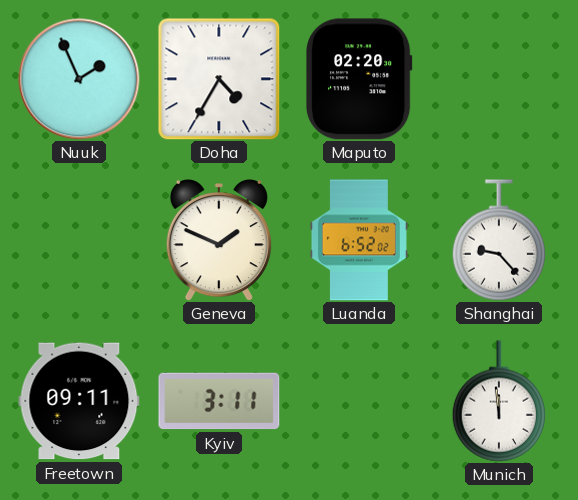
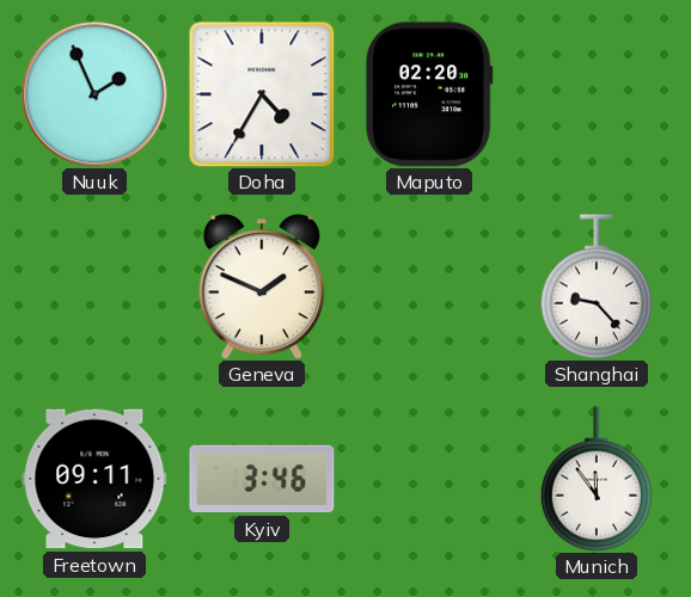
Luanda: 6:52 -> none
Kyiv: 3:11 -> 3:46
Munich: 11:59 -> 11:54
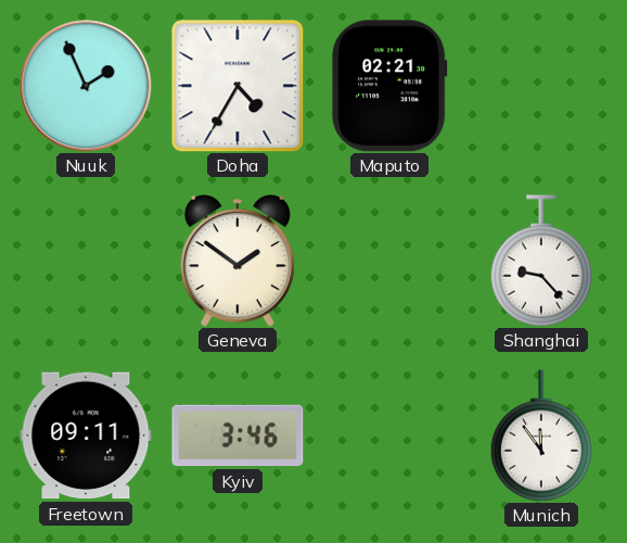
Maputo: 02:20 -> 02:21
Geneva: 1:49 -> 1:51
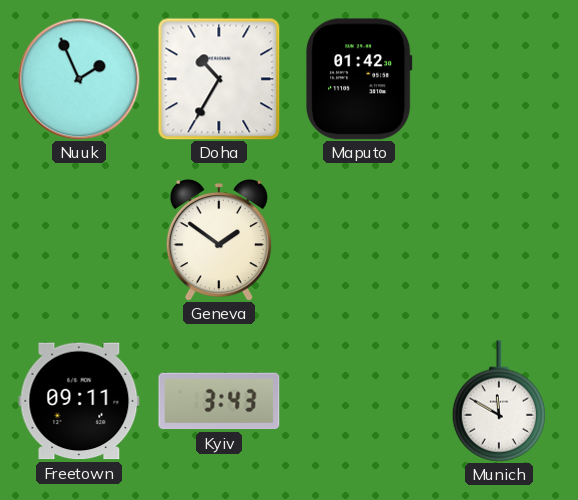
Doha: 4:35 -> 10:35
Maputo: 02:21 -> 01:42
Shanghai: 9:23 -> none
Kyiv: 3:46 -> 3:43
Munich: 11:54 -> 11:50
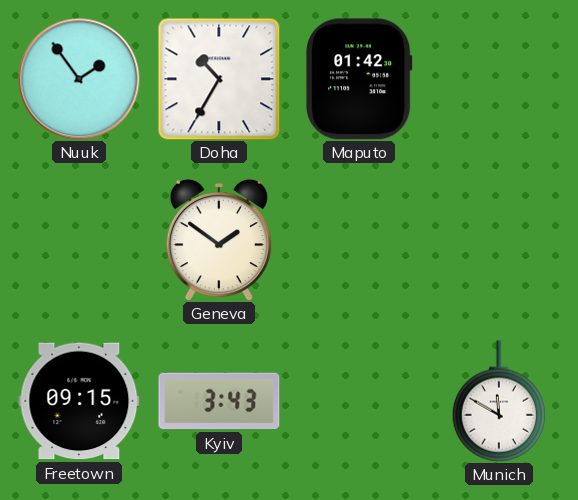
Nuuk: 1:56 -> 1:54
Freetown: 09:11 -> 09:15
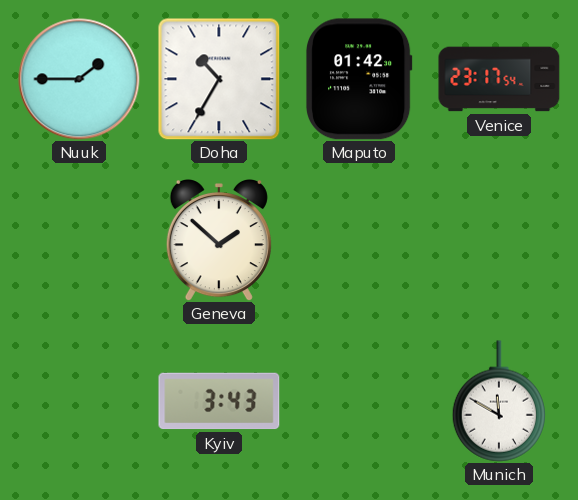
Nuuk: 1:54 -> 1:45
Venice: none -> 23:17
Geneva: 1:51 -> 1:52
Freetown: 09:15 -> none
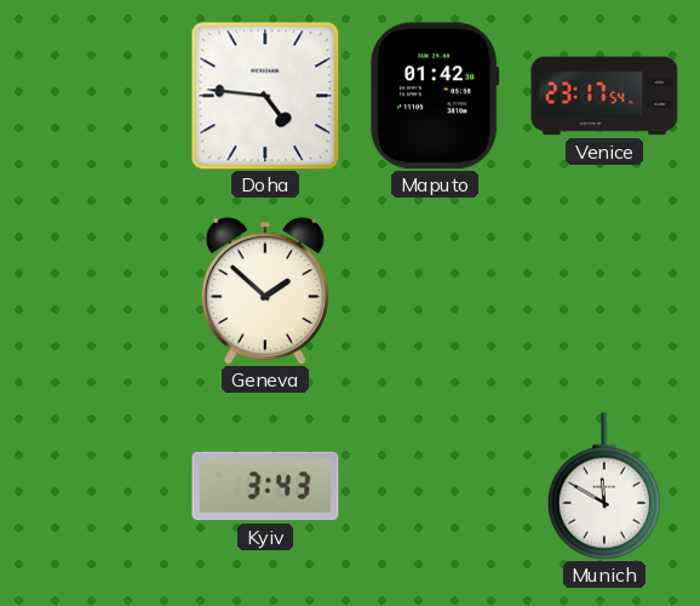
Nuuk: 1:45 -> none
Doha: 10:35 -> 4:46
